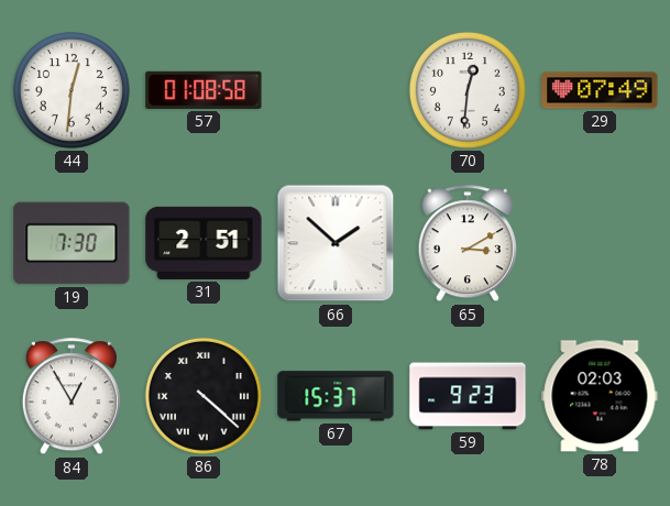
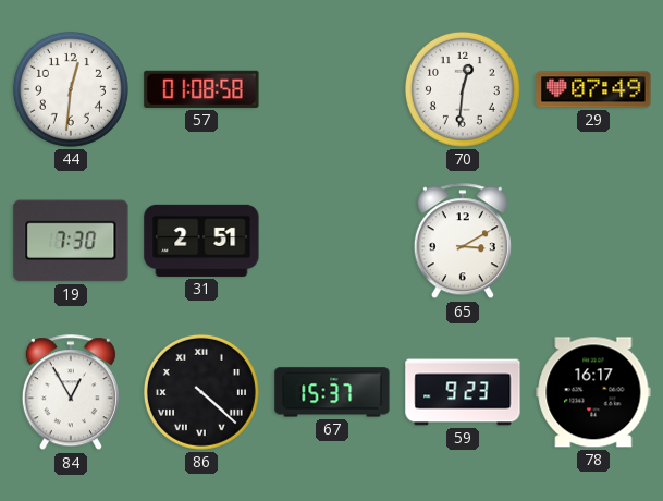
66: 1:52 -> none
78: 02:03 -> 16:17
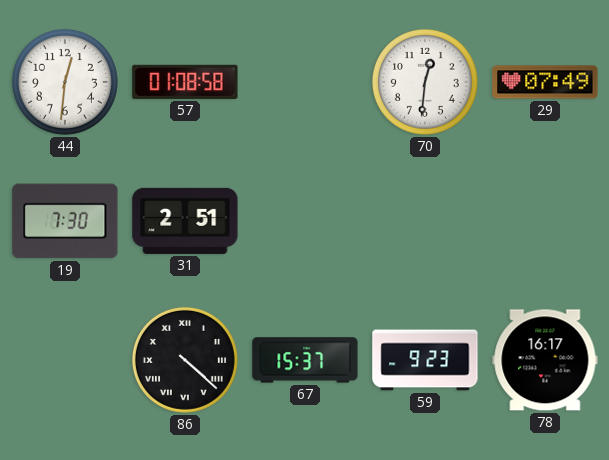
65: 3:10 -> none
84: 12:55 -> none
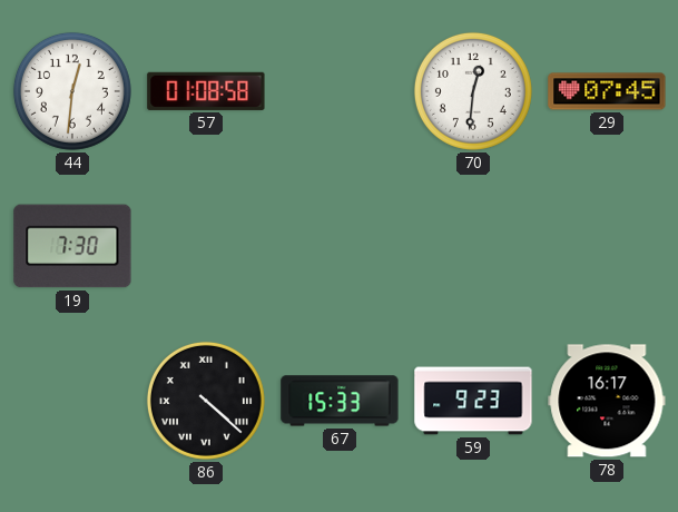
29: 07:49 -> 07:45
31: 2:51 -> none
67: 15:37 -> 15:33
